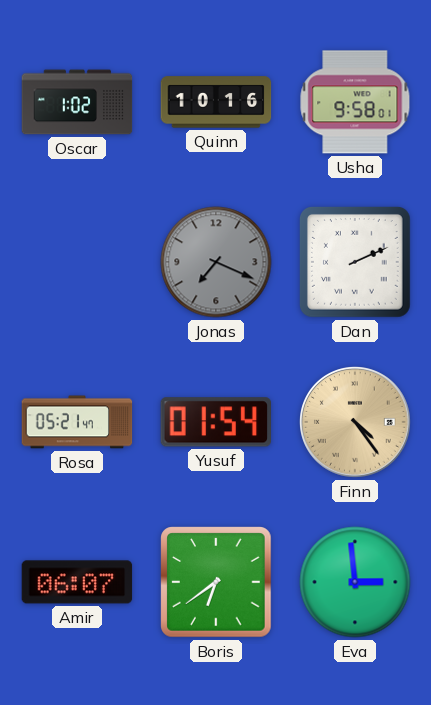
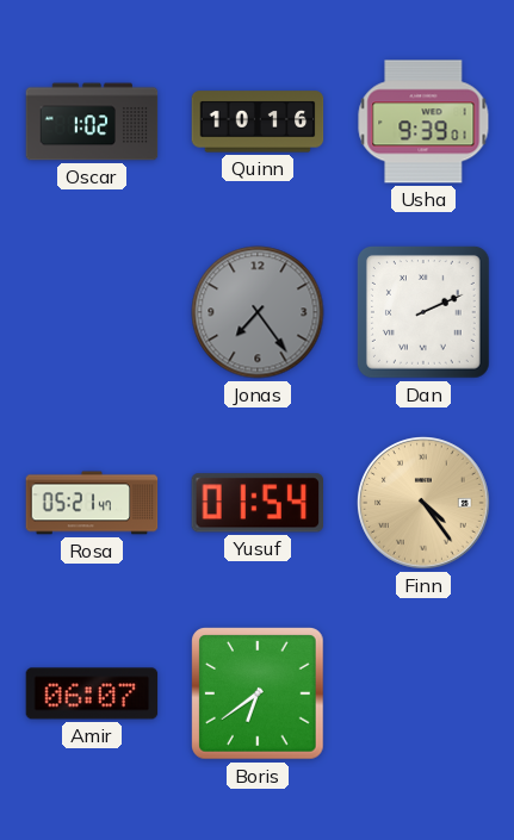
Usha: 9:58 -> 9:39
Jonas: 7:19 -> 7:24
Eva: 2:59 -> none
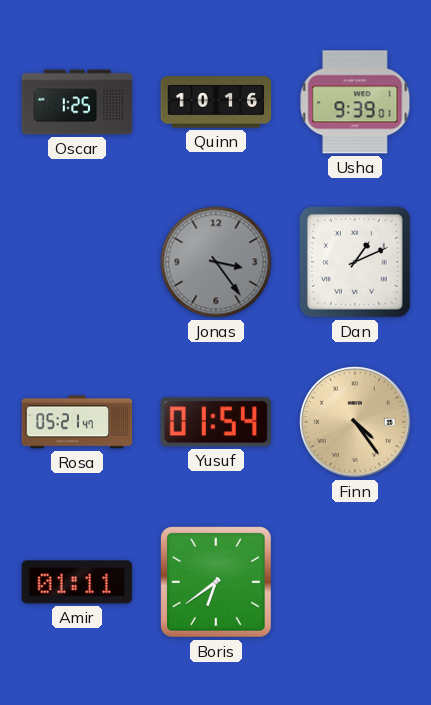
Oscar: 1:02 -> 1:25
Jonas: 7:24 -> 3:24
Dan: 2:11 -> 1:11
Amir: 06:07 -> 01:11
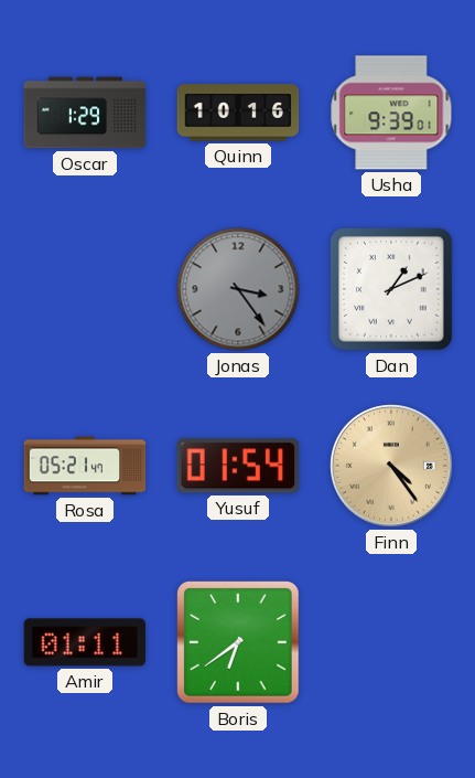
Oscar: 1:25 -> 1:29
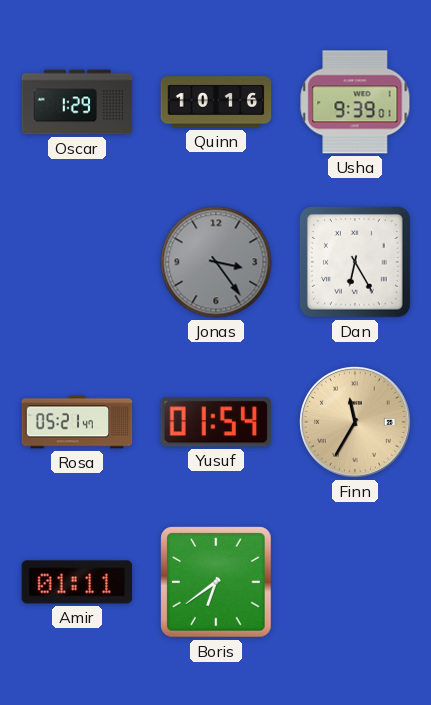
Dan: 1:11 -> 6:25
Finn: 4:24 -> 11:35
